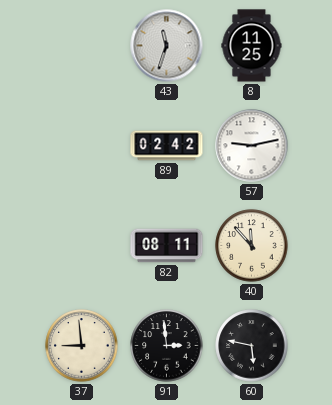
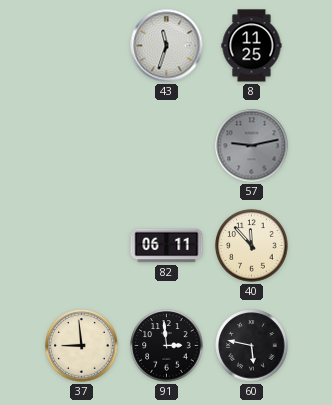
89: 02:42 -> none
57 dial: white -> grey
82: 08:11 -> 06:11
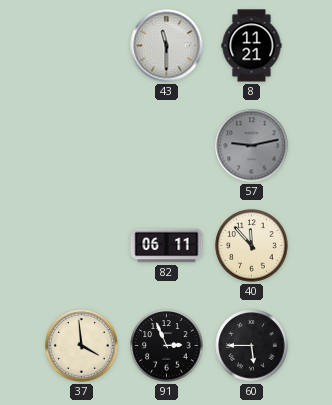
43: 11:33 -> 11:30
8: 11:25 -> 11:21
37: 8:59 -> 3:59
91: 2:59 -> 2:56
60: 5:47 -> 5:45
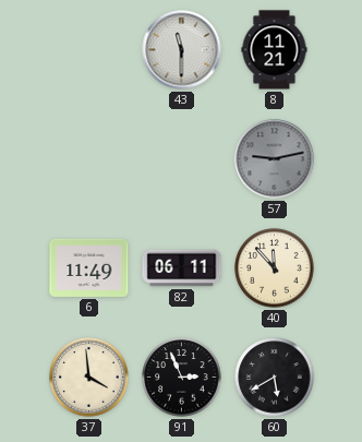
6: none -> 11:49
60: 5:45 -> 5:40
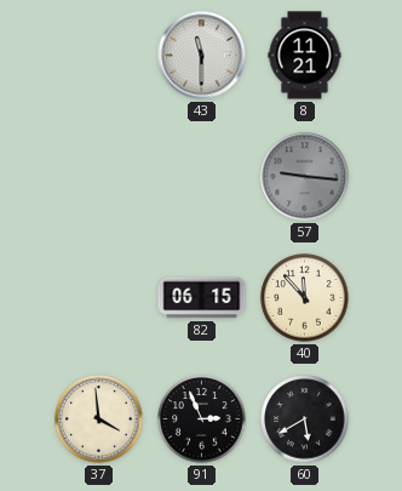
57: 9:13 -> 9:16
6: 11:49 -> none
82: 06:11 -> 06:15
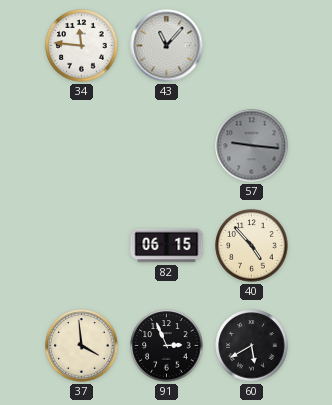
34: none -> 11:46
43: 11:30 -> 11:07
8: 11:21 -> none
40: 11:53 -> 4:53
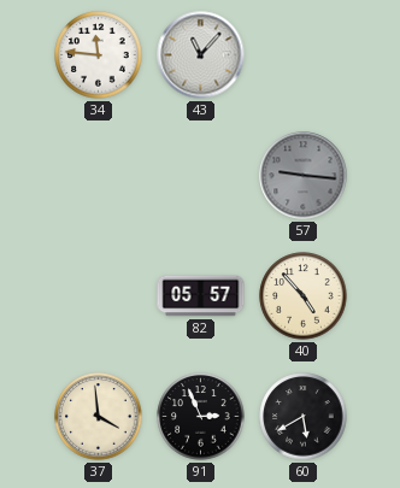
82: 06:15 -> 05:57
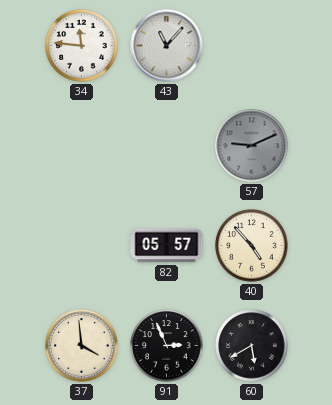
57: 9:16 -> 9:11
